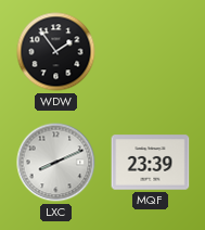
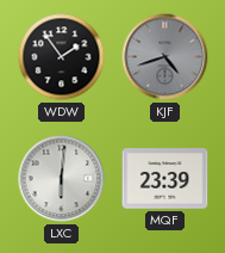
KJF: none -> 4:42
LXC: 8:11 -> 6:01
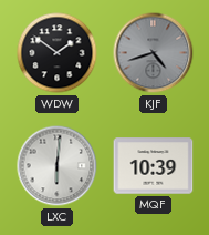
WDW: 1:54 -> 1:51
MQF: 23:39 -> 10:39
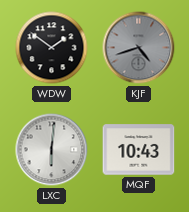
MQF: 10:39 -> 10:43
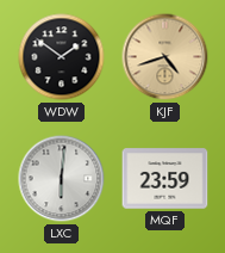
KJF dial: grey -> champagne
MQF: 10:43 -> 23:59
